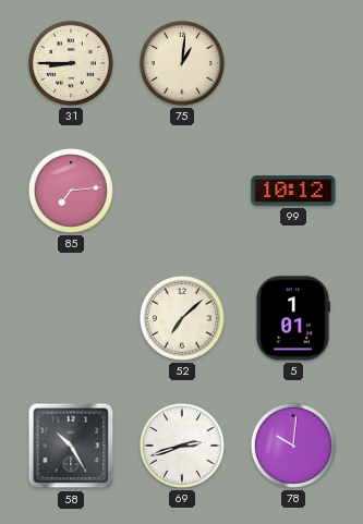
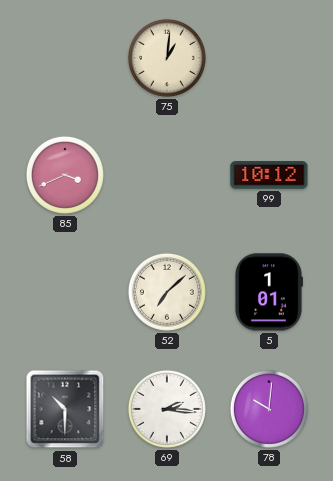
31: 8:45 -> none
85: 7:14 -> 3:41
58: 10:25 -> 10:30
69: 2:42 -> 2:16
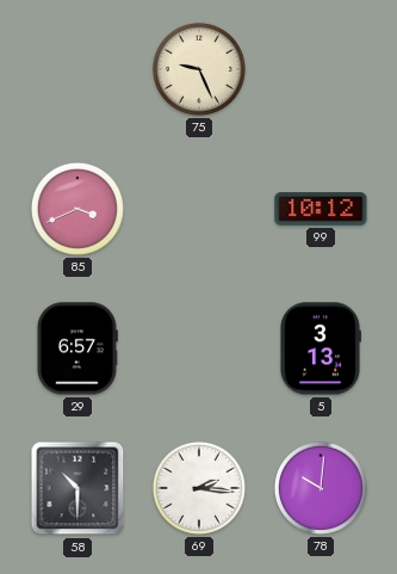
75: 1:01 -> 9:26
29: none -> 6:57
52: 7:08 -> none
5: 1:01 -> 3:13
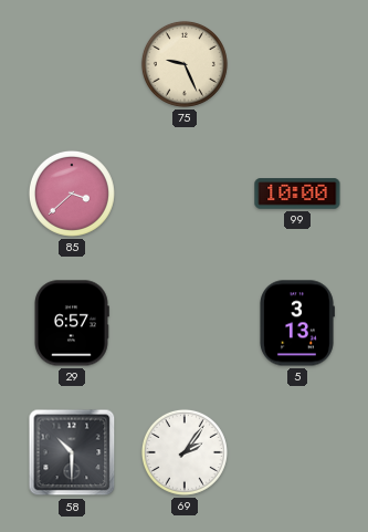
85: 3:41 -> 3:38
99: 10:12 -> 10:00
69: 2:16 -> 2:06
78: 10:01 -> none
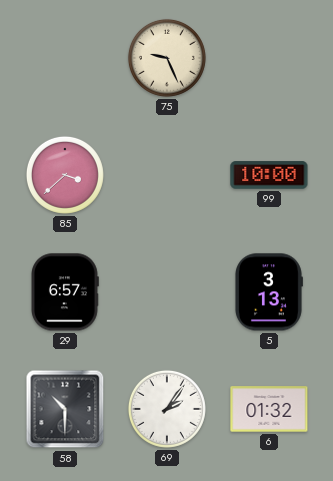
6: none -> 01:32
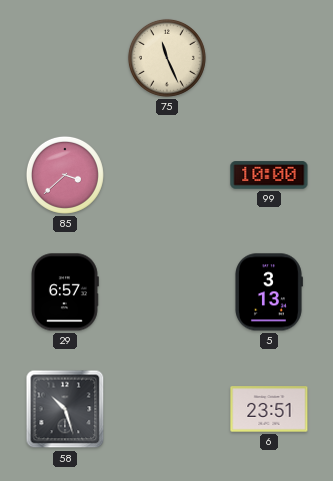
75: 9:26 -> 11:26
58: 10:30 -> 10:27
69: 2:06 -> none
6: 01:32 -> 23:51
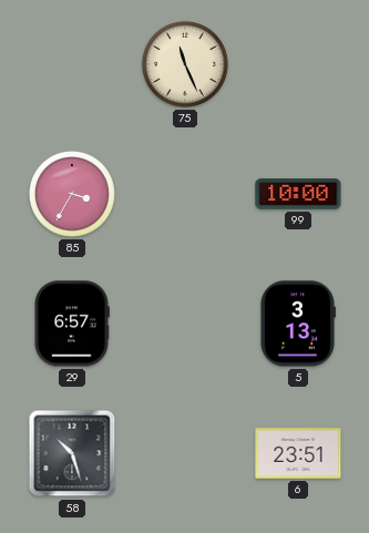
85: 3:38 -> 3:35
